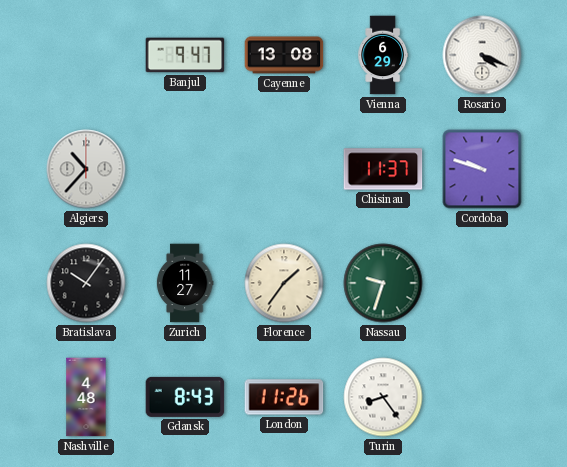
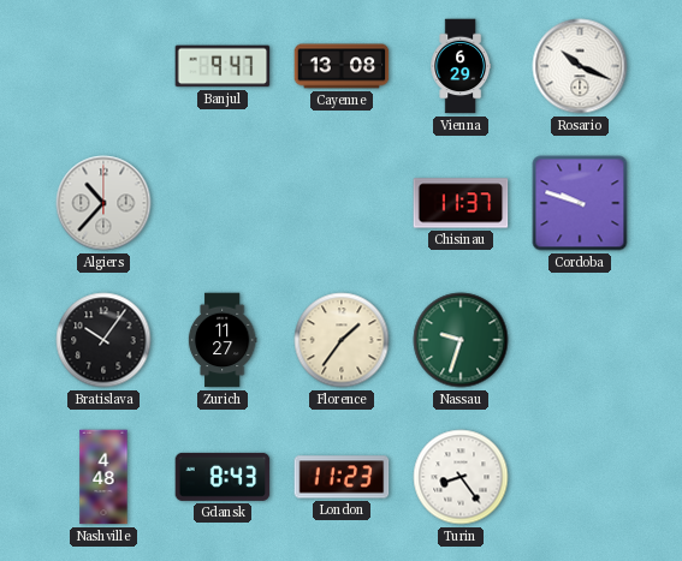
Rosario: 4:19 -> 10:19
London: 11:26 -> 11:23
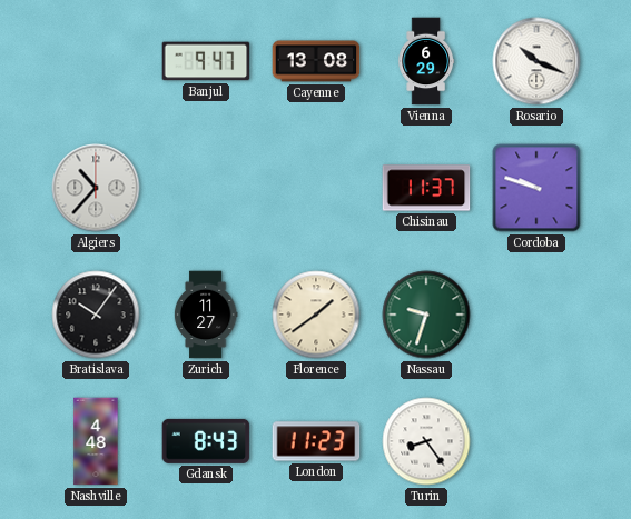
Florence: 1:36 -> 1:39
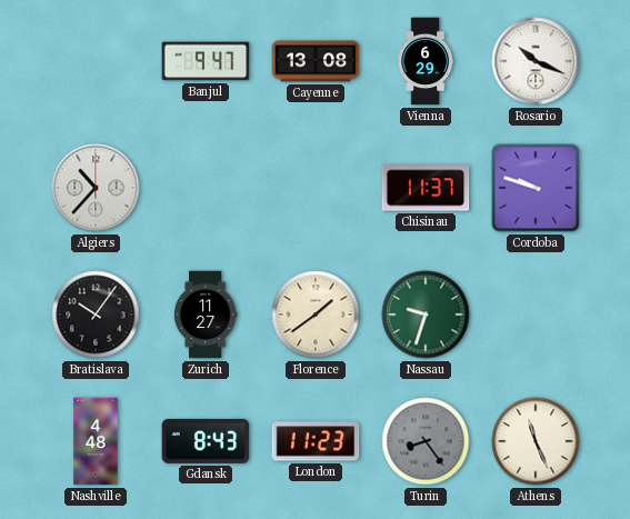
Turin dial: white -> grey
Athens: none -> 11:26
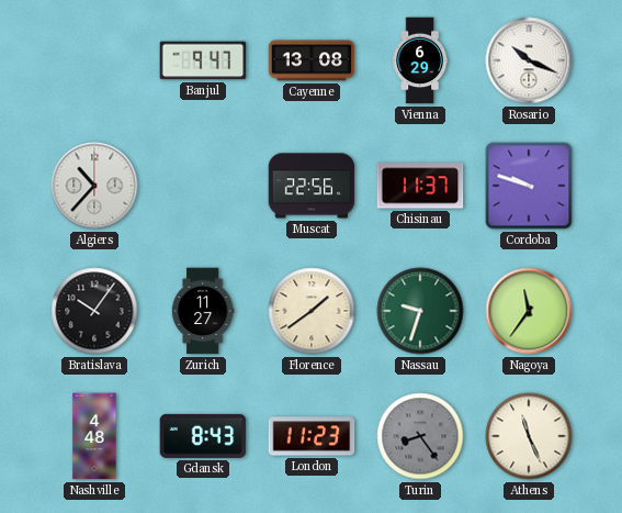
Muscat: none -> 22:56
Nagoya: none -> 11:36
